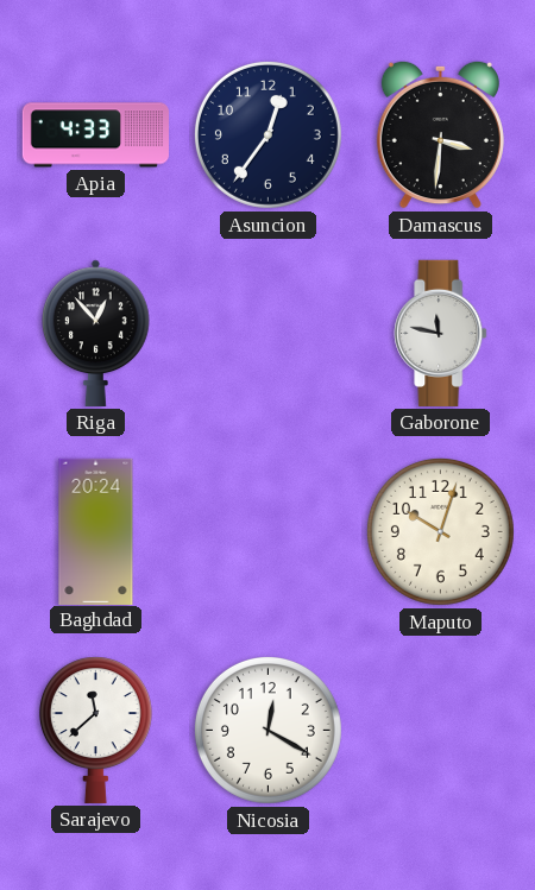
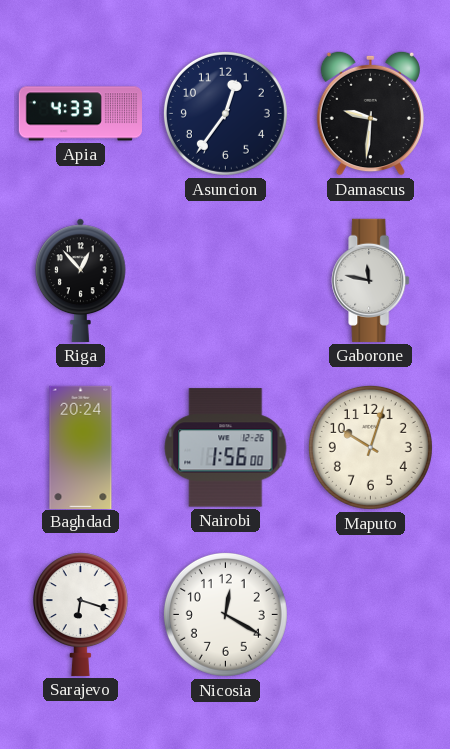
Damascus: 3:31 -> 9:31
Nairobi: none -> 1:56
Sarajevo: 11:38 -> 6:18
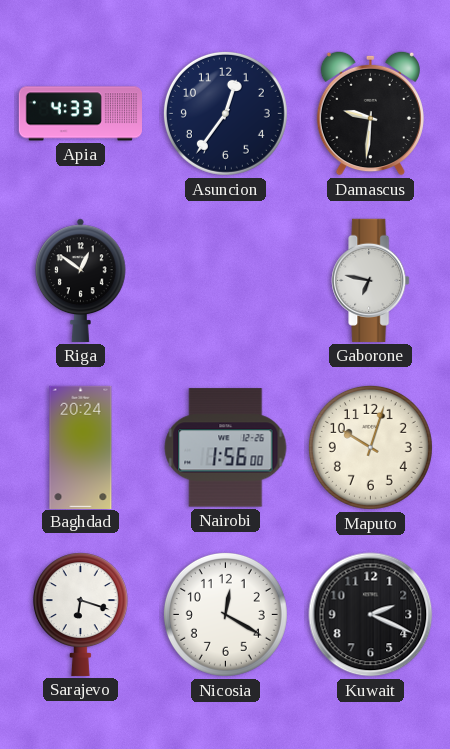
Riga: 12:53 -> 12:51
Gaborone: 11:47 -> 6:47
Kuwait: none -> 2:19
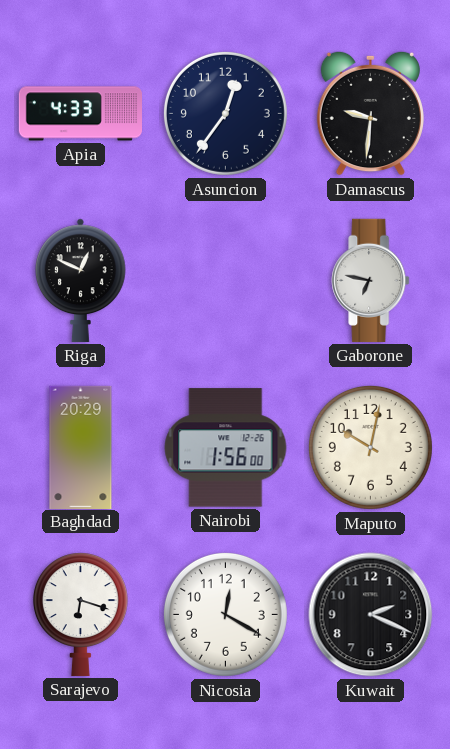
Riga: 12:51 -> 12:49
Baghdad: 20:24 -> 20:29
Maputo: 10:03 -> 10:02
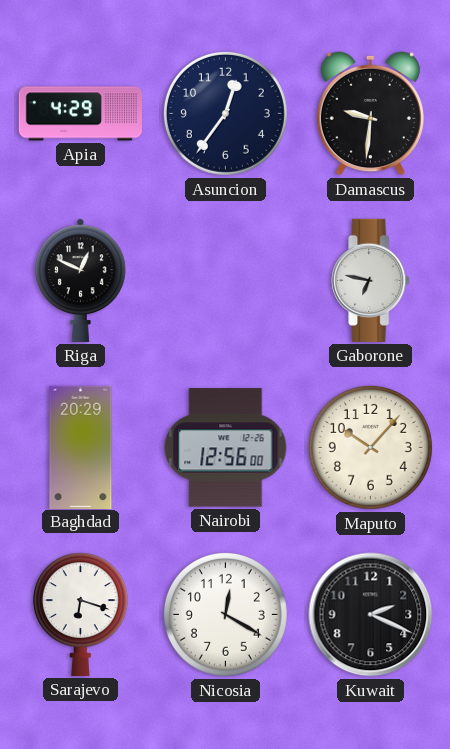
Apia: 4:33 -> 4:29
Nairobi: 1:56 -> 12:56
Maputo: 10:02 -> 10:07
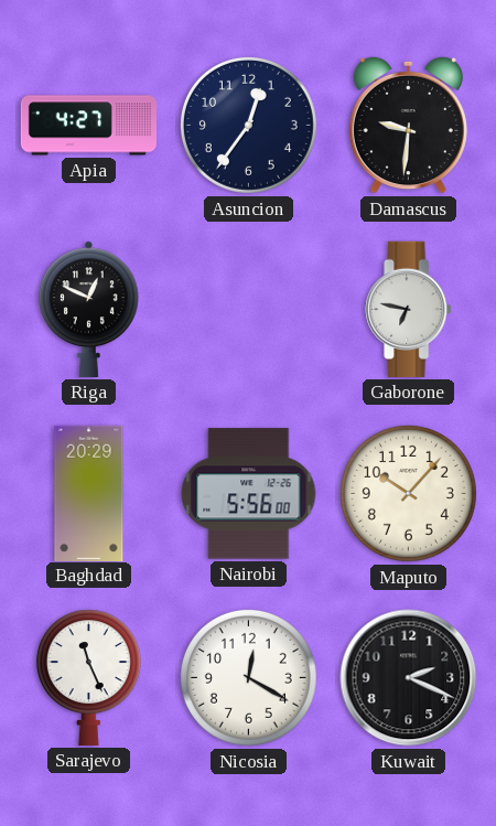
Apia: 4:29 -> 4:27
Nairobi: 12:56 -> 5:56
Sarajevo: 6:18 -> 11:26
